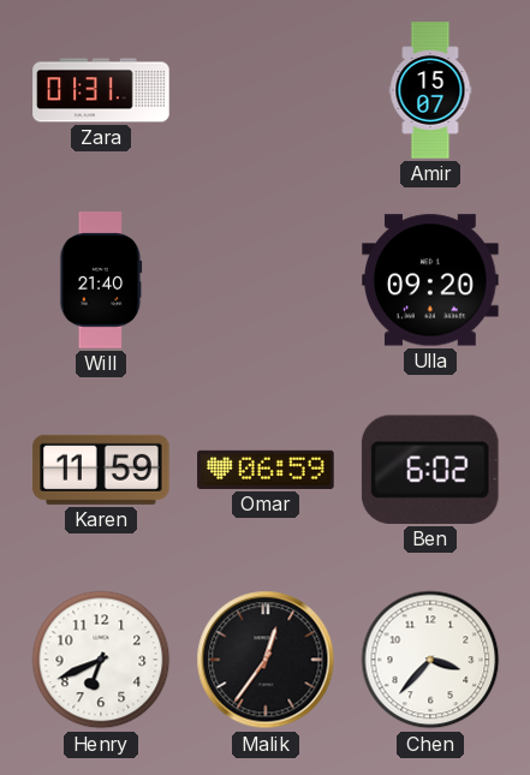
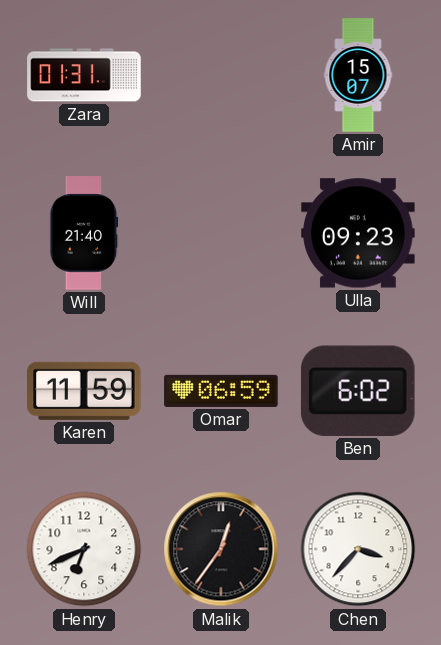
Ulla: 09:20 -> 09:23
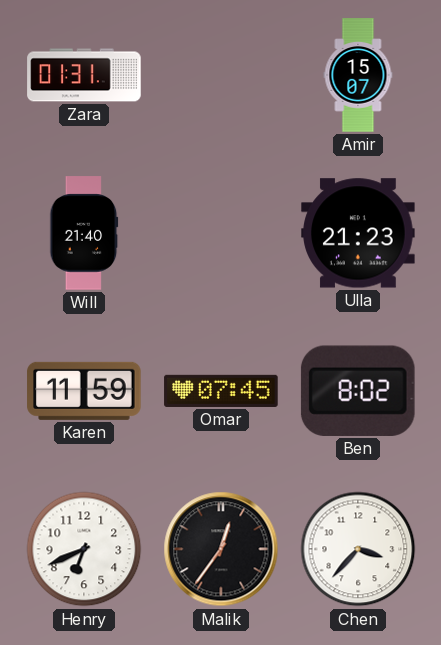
Ulla: 09:23 -> 21:23
Omar: 06:59 -> 07:45
Ben: 6:02 -> 8:02
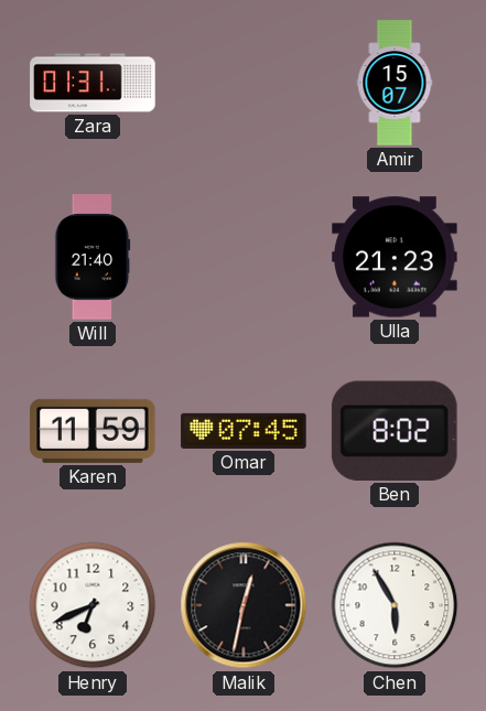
Malik: 12:36 -> 12:32
Chen: 3:37 -> 5:55
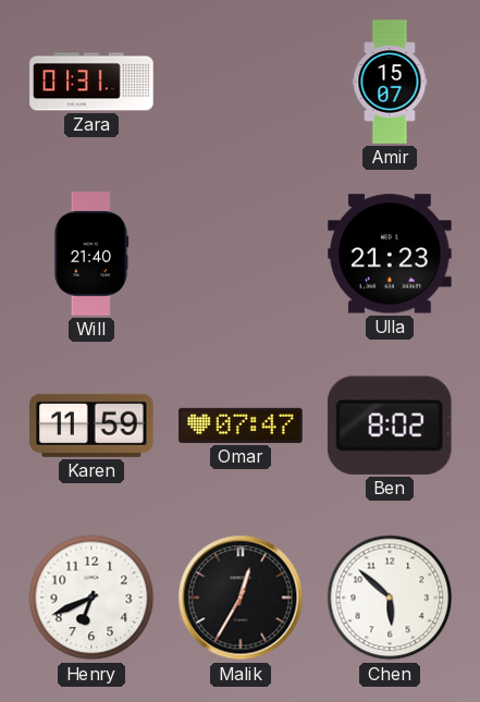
Omar: 07:45 -> 07:47
Malik: 12:32 -> 12:35
Chen: 5:55 -> 5:52
